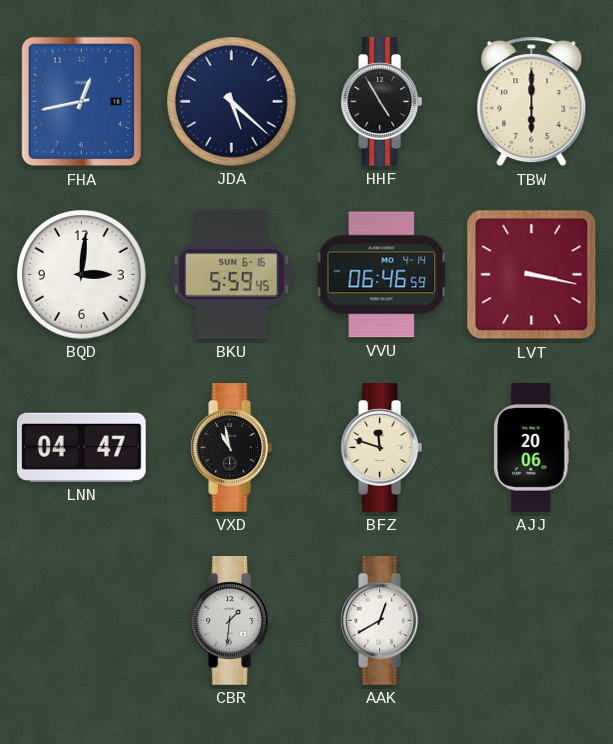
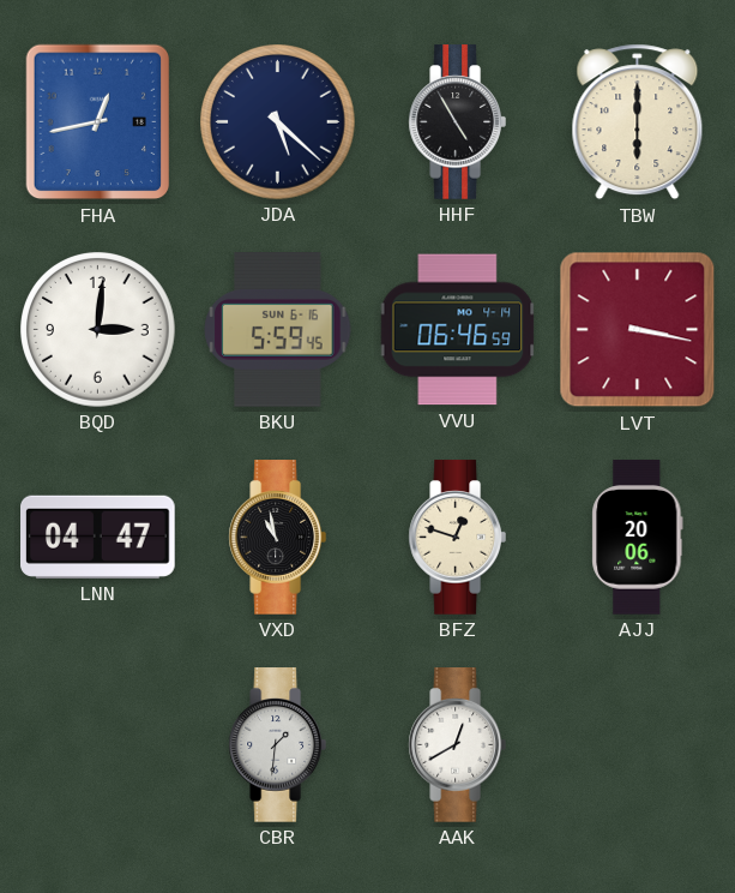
BFZ: 11:48 -> 12:48
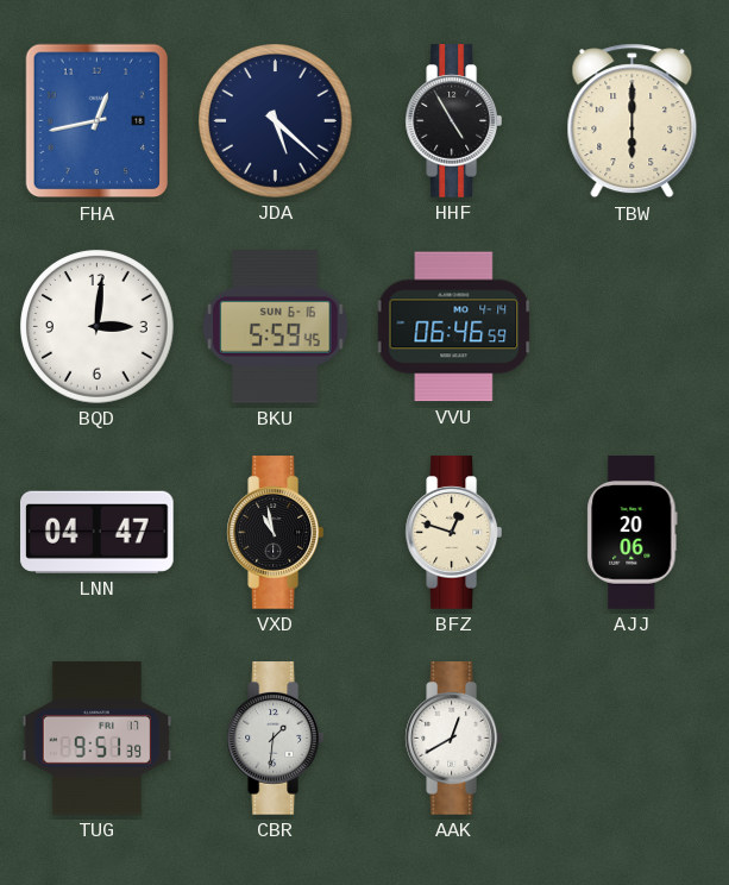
LVT: 3:17 -> none
TUG: none -> 9:51
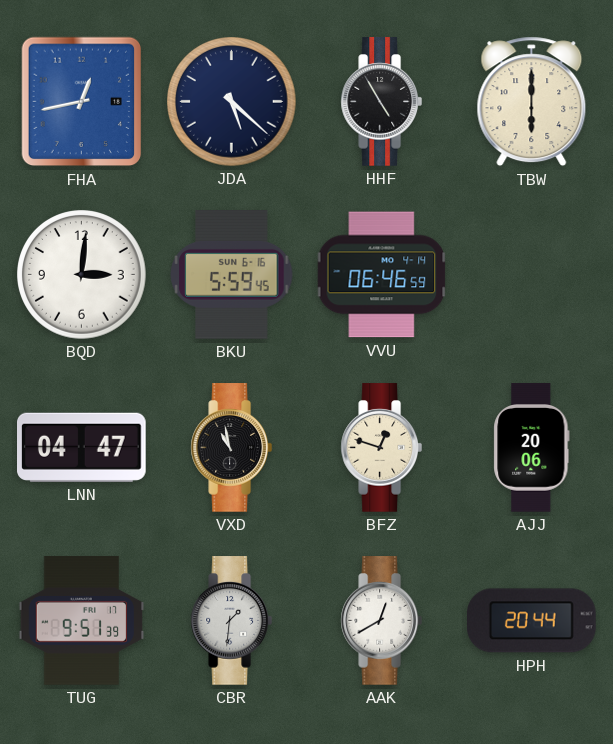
HPH: none -> 20:44
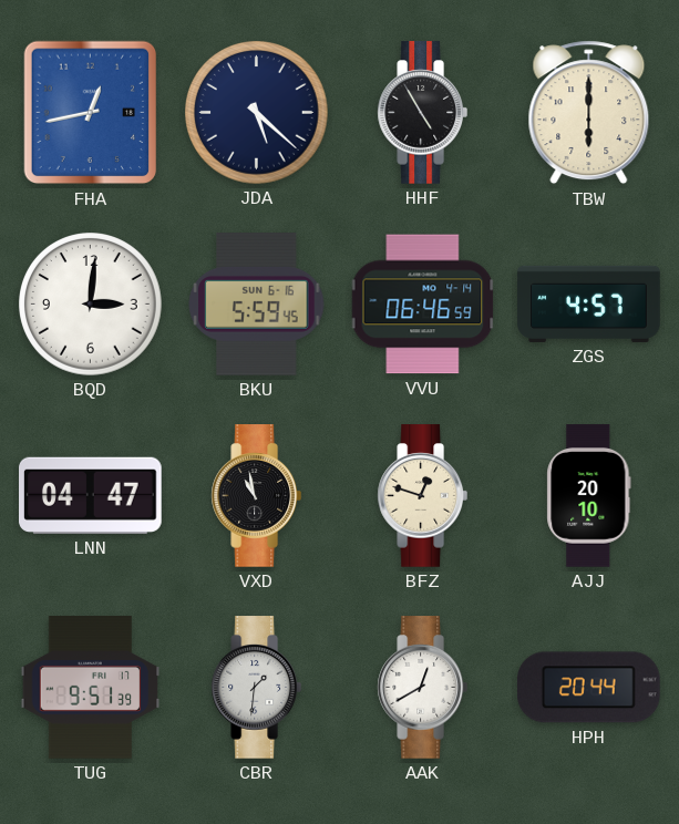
ZGS: none -> 4:57
AJJ: 20:06 -> 20:10
